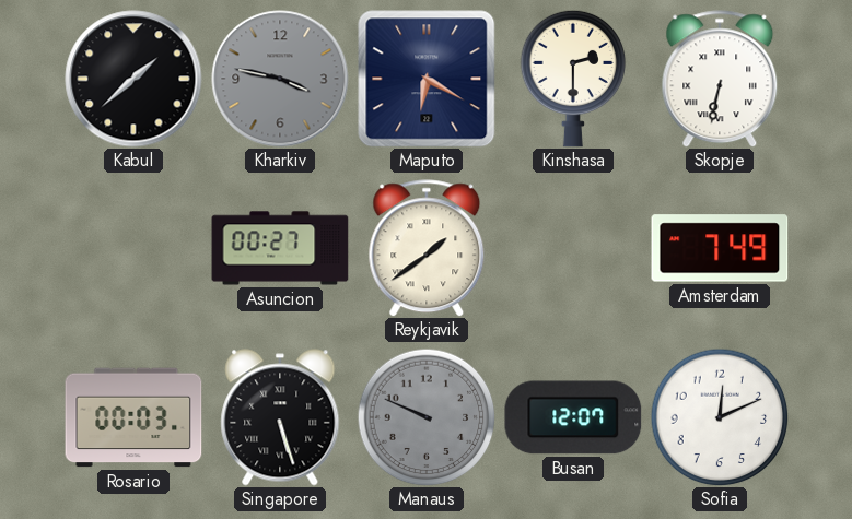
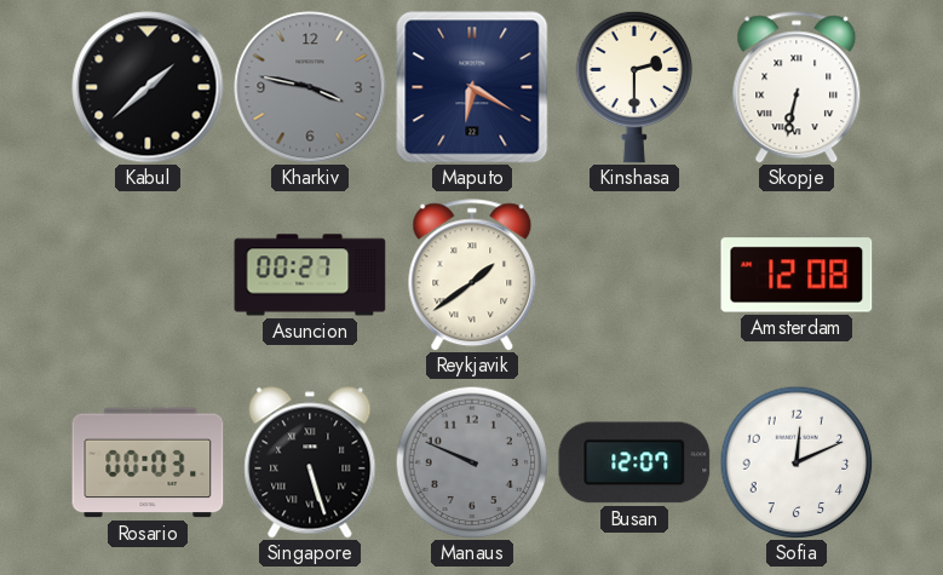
Amsterdam: 7:49 -> 12:08
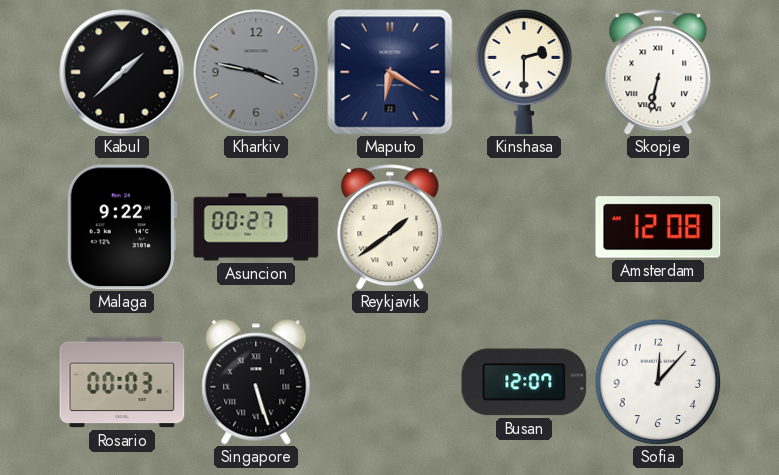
Malaga: none -> 9:22
Manaus: 9:49 -> none
Sofia: 12:11 -> 12:07
